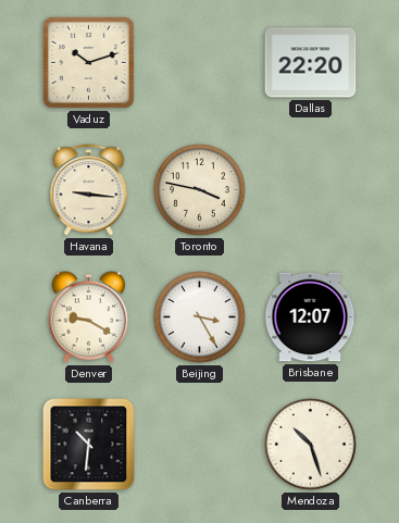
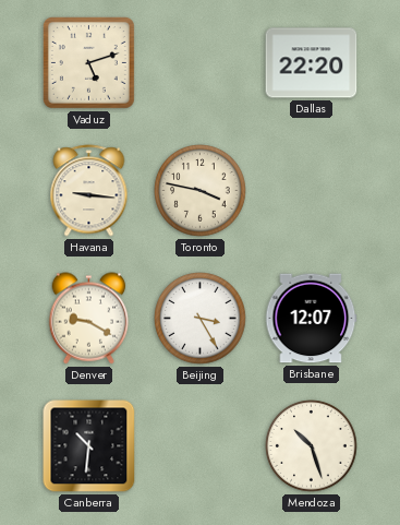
Vaduz: 10:12 -> 5:12
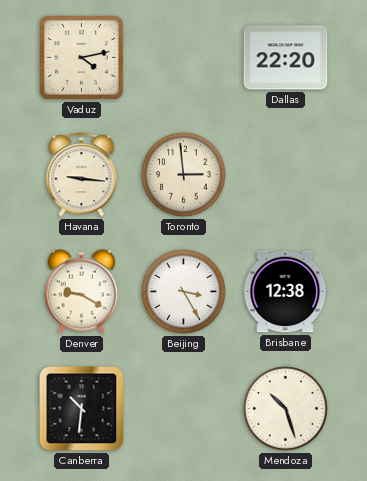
Vaduz: 5:12 -> 4:13
Toronto: 3:47 -> 2:59
Brisbane: 12:07 -> 12:38
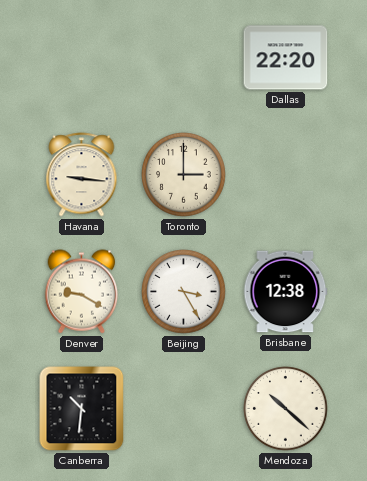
Vaduz: 4:13 -> none
Toronto: 2:59 -> 3:00
Mendoza: 10:27 -> 10:22
